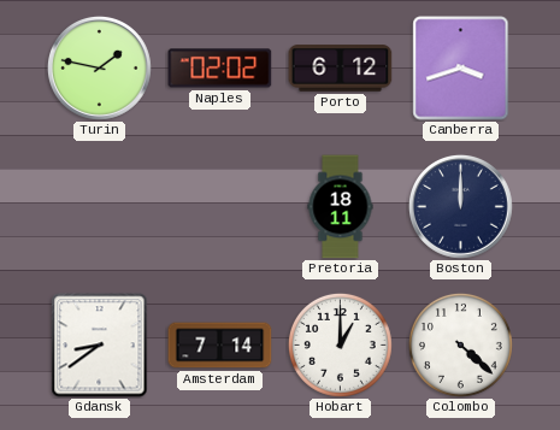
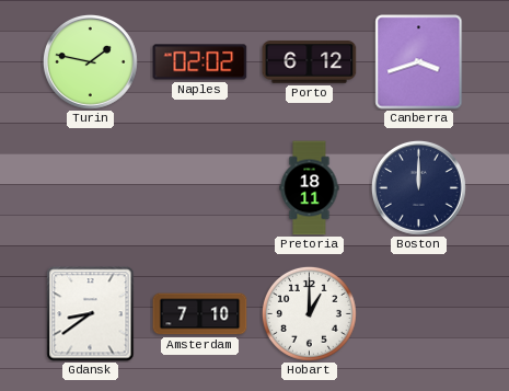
Amsterdam: 7:14 -> 7:10
Colombo: 4:22 -> none
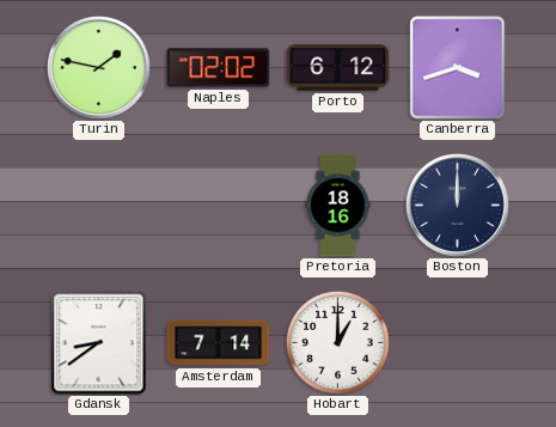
Pretoria: 18:11 -> 18:16
Amsterdam: 7:10 -> 7:14
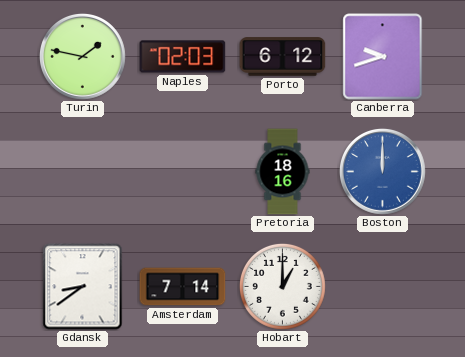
Naples: 02:02 -> 02:03
Canberra: 3:42 -> 9:42
Boston dial: navy -> blue
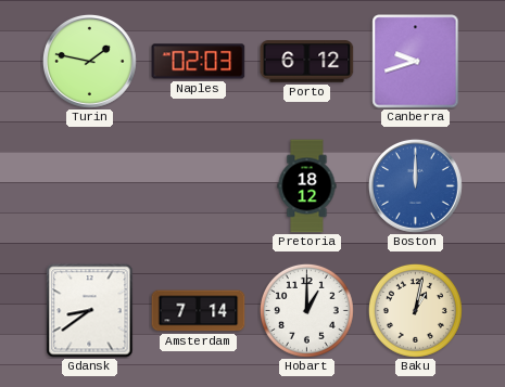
Pretoria: 18:16 -> 18:12
Baku: none -> 1:02
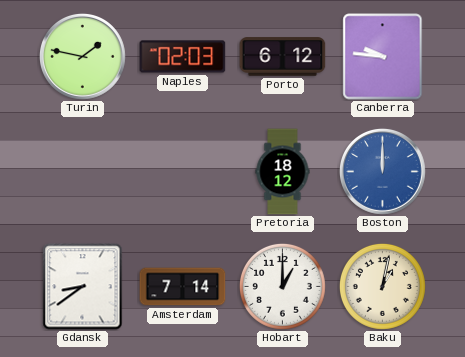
Canberra: 9:42 -> 9:46
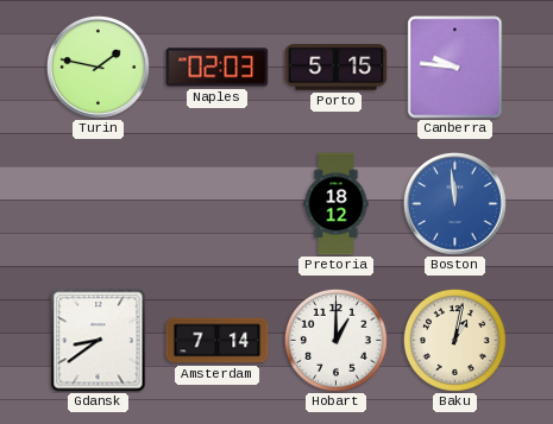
Porto: 6:12 -> 5:15
Boston: 12:00 -> 11:59
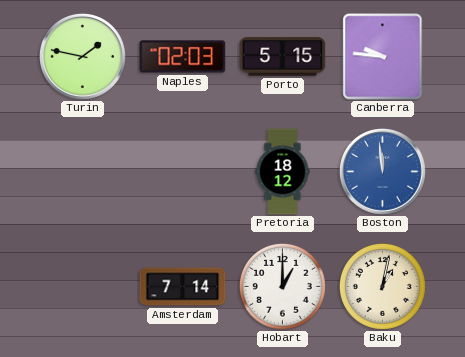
Gdansk: 8:39 -> none
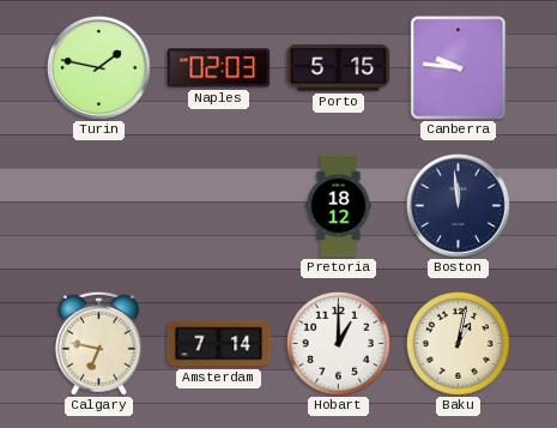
Boston dial: blue -> navy
Calgary: none -> 6:47
